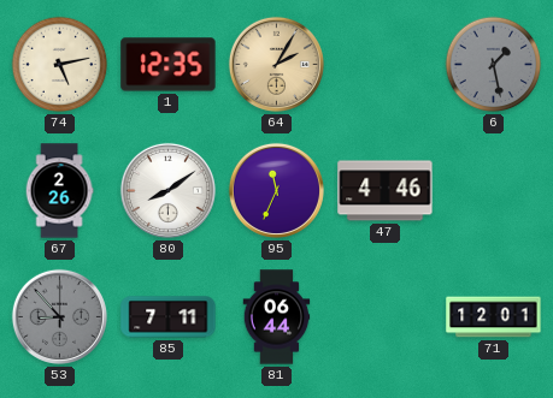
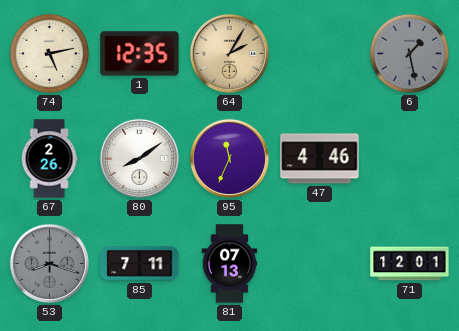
53: 8:53 -> 8:18
81: 06:44 -> 07:13
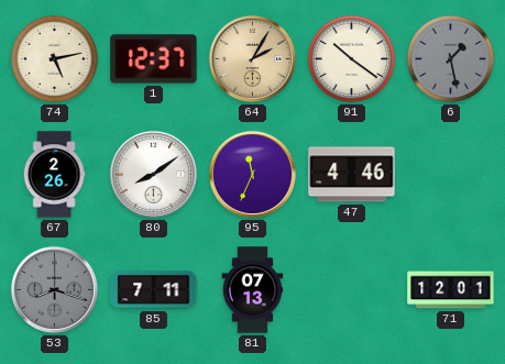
1: 12:35 -> 12:37
91: none -> 10:21
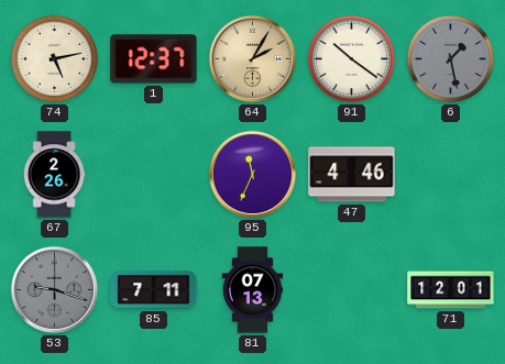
80: 8:09 -> none
53: 8:18 -> 9:18
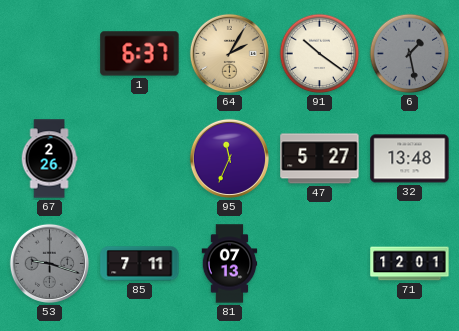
74: 5:13 -> none
1: 12:37 -> 6:37
47: 4:46 -> 5:27
32: none -> 13:48
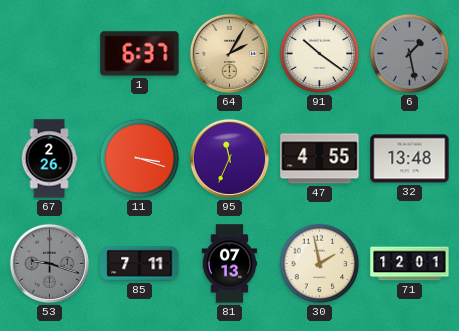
11: none -> 3:18
47: 5:27 -> 4:55
30: none -> 1:58
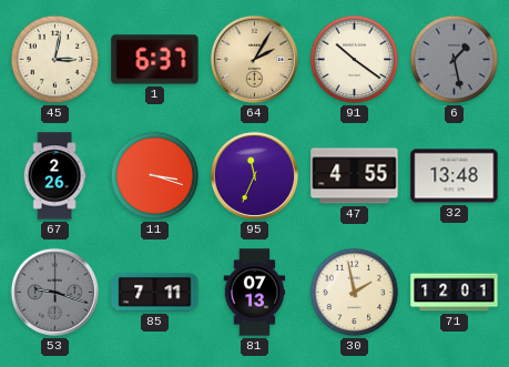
45: none -> 3:02
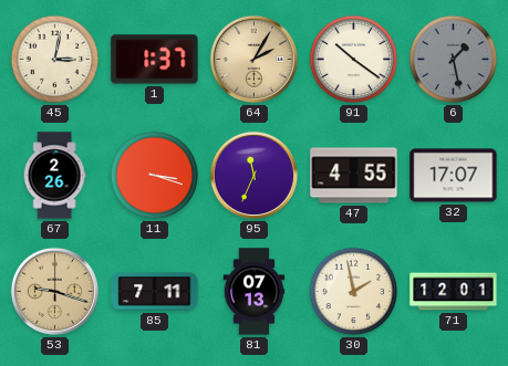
1: 6:37 -> 1:37
32: 13:48 -> 17:07
53 dial: grey -> champagne
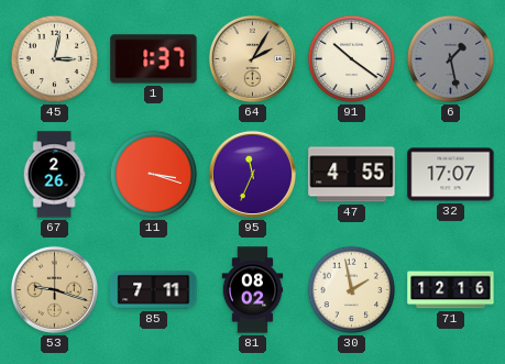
81: 07:13 -> 08:02
71: 12:01 -> 12:16
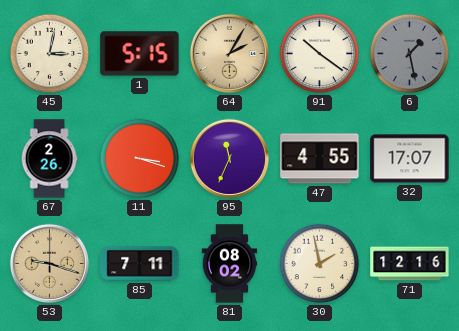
1: 1:37 -> 5:15
